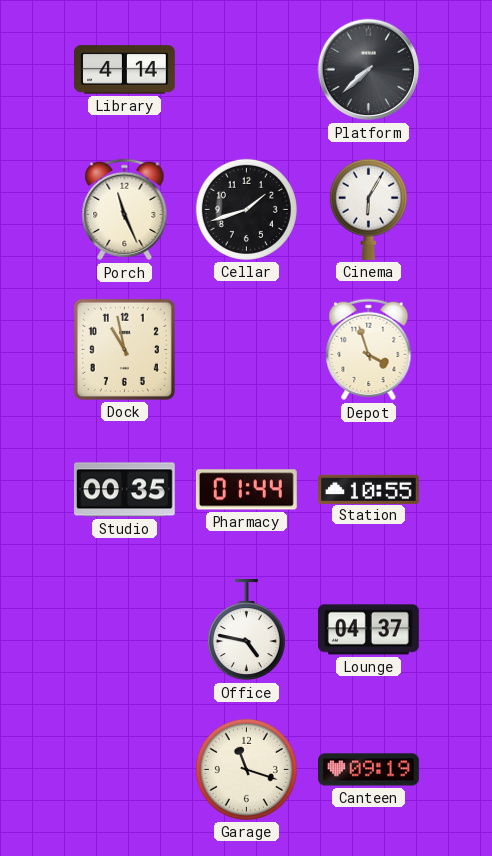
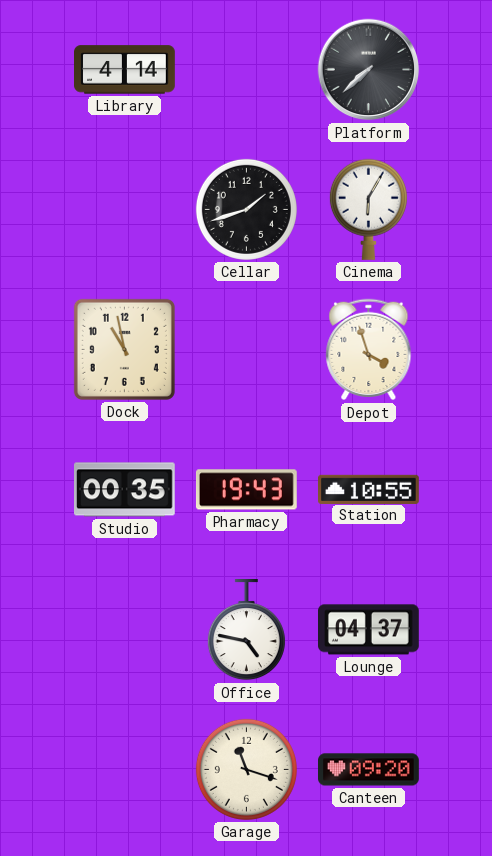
Porch: 11:26 -> none
Pharmacy: 01:44 -> 19:43
Canteen: 09:19 -> 09:20
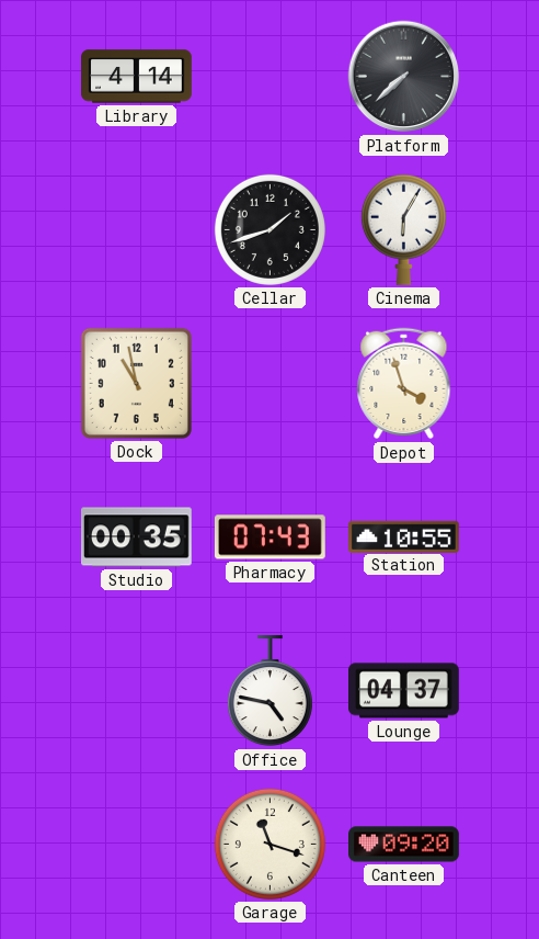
Pharmacy: 19:43 -> 07:43
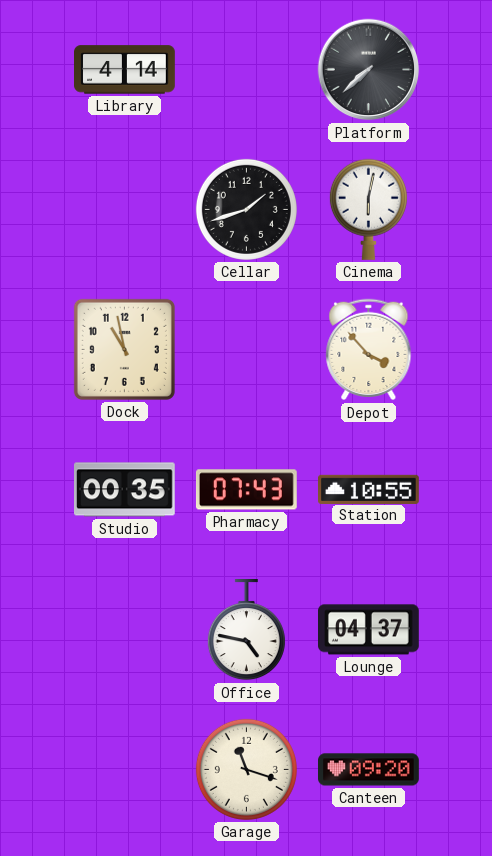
Cinema: 6:05 -> 6:02
Depot: 3:57 -> 3:53
